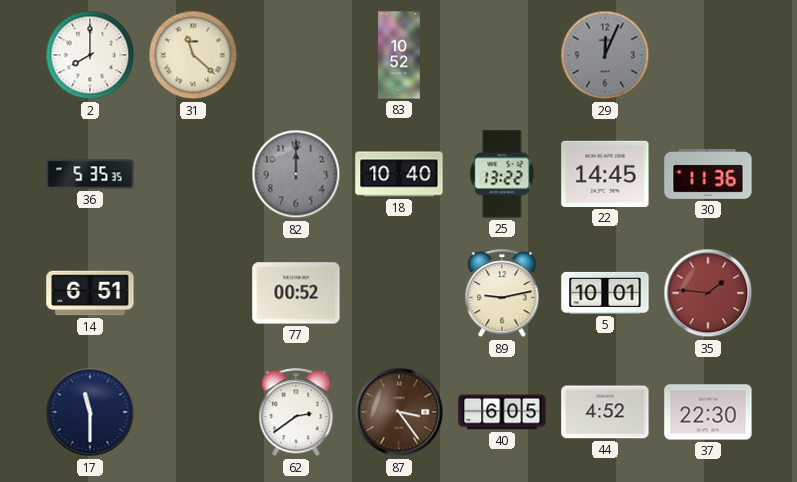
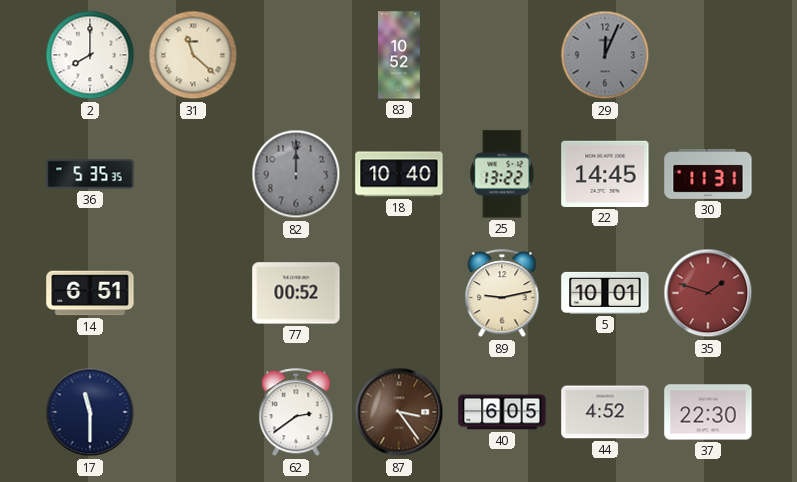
30: 11:36 -> 11:31
35: 1:46 -> 1:48
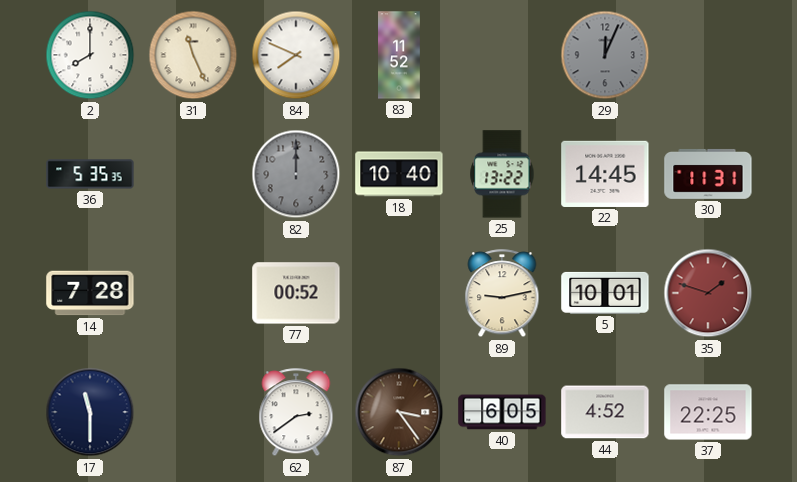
31: 11:22 -> 11:26
84: none -> 7:49
83: 10:52 -> 11:52
14: 6:51 -> 7:28
37: 22:30 -> 22:25
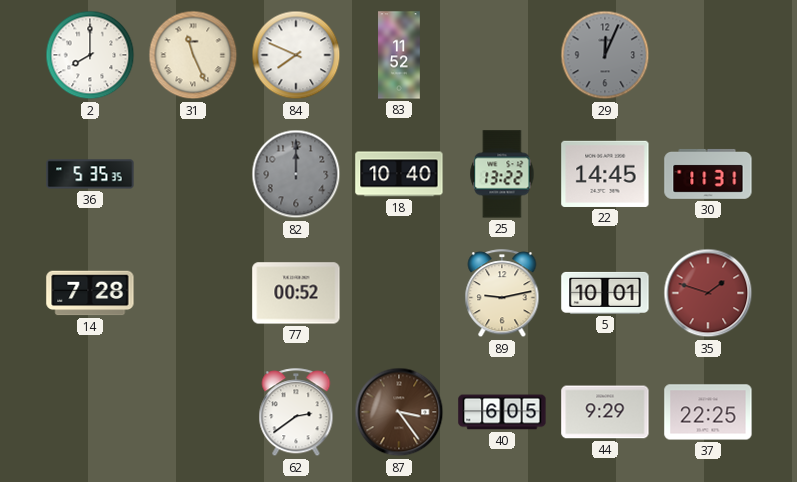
17: 11:30 -> none
44: 4:52 -> 9:29
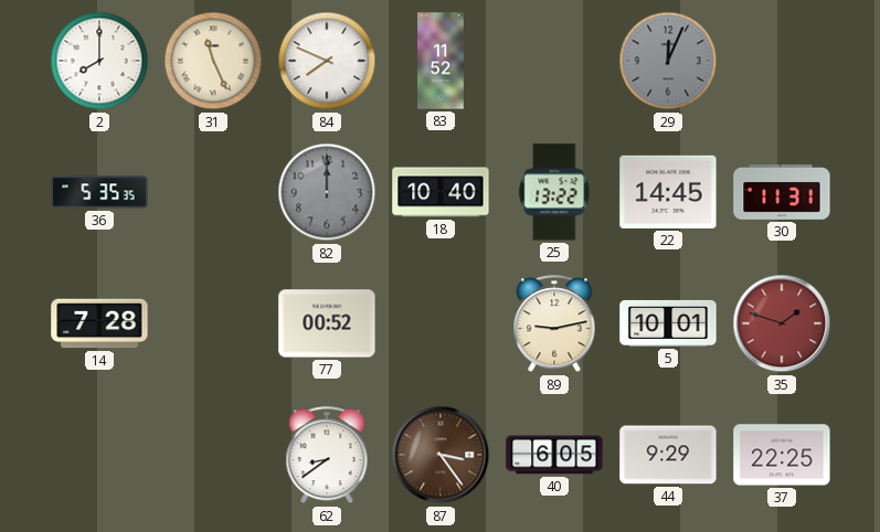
62: 2:39 -> 8:39
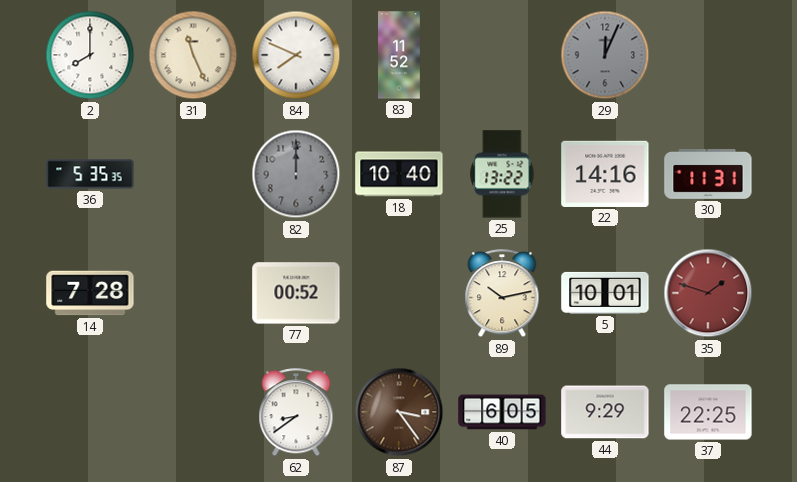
22: 14:45 -> 14:16
89: 9:13 -> 10:13
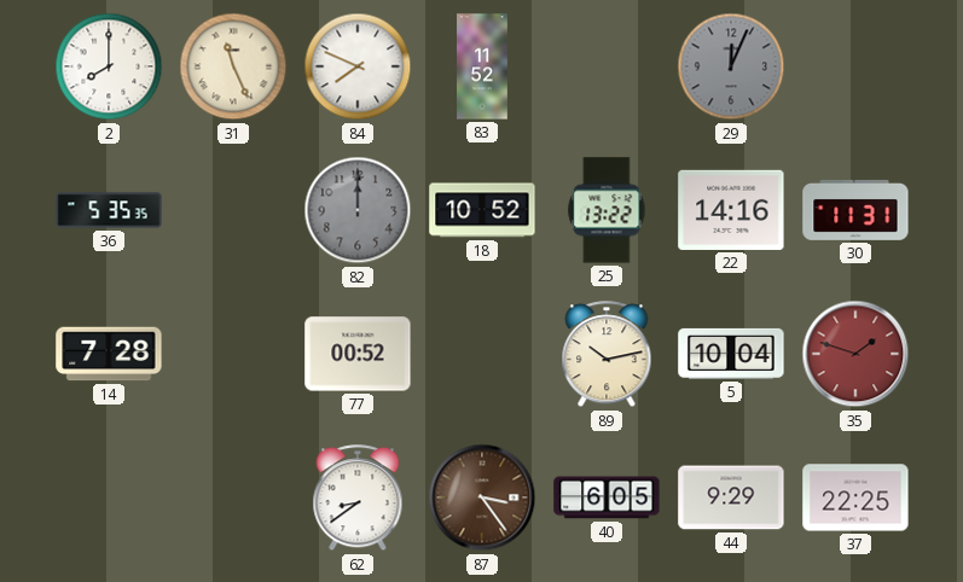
18: 10:40 -> 10:52
5: 10:01 -> 10:04
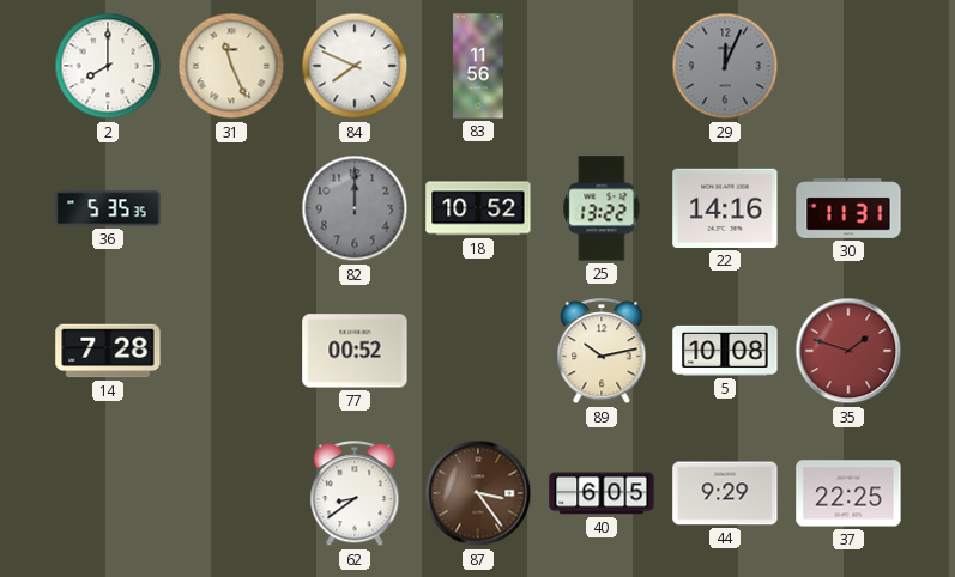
83: 11:52 -> 11:56
5: 10:04 -> 10:08
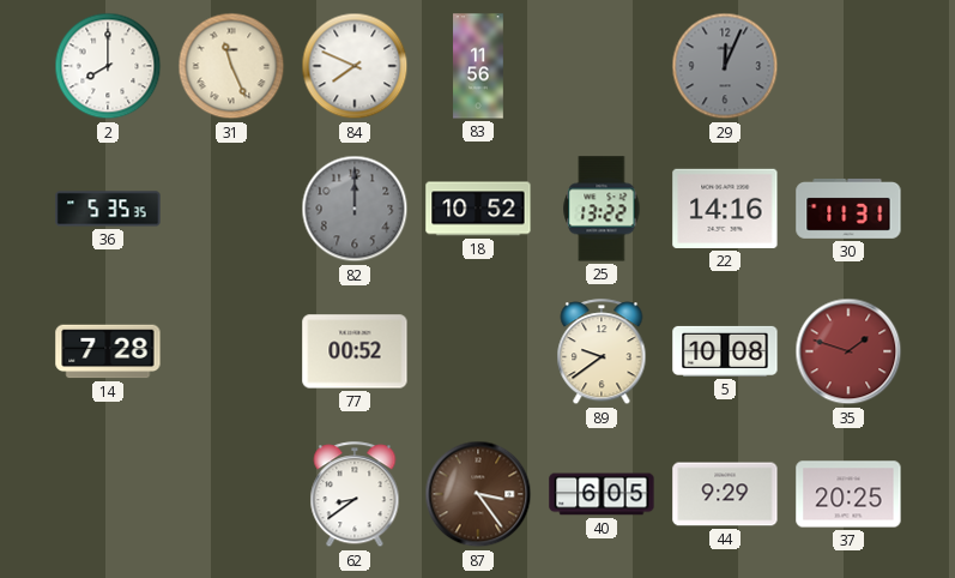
89: 10:13 -> 9:39
37: 22:25 -> 20:25
